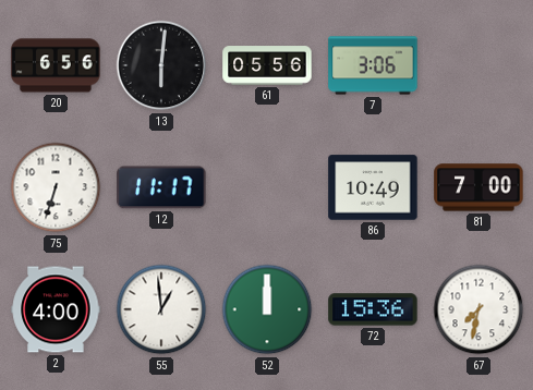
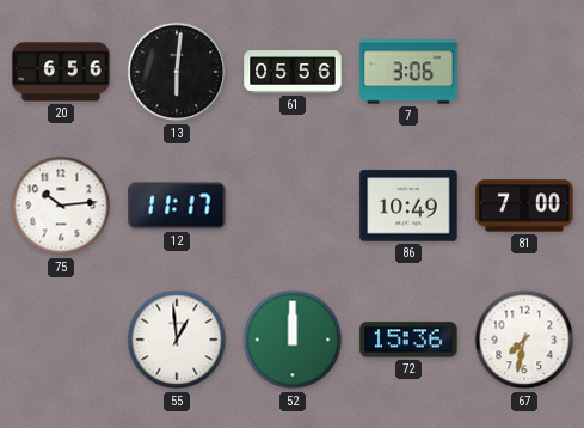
75: 6:33 -> 10:14
2: 4:00 -> none
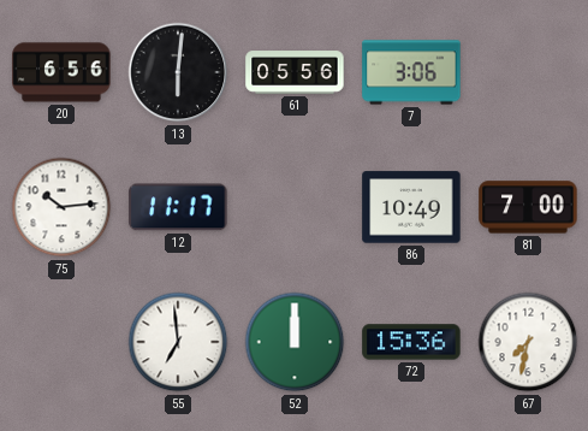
55: 12:59 -> 6:59
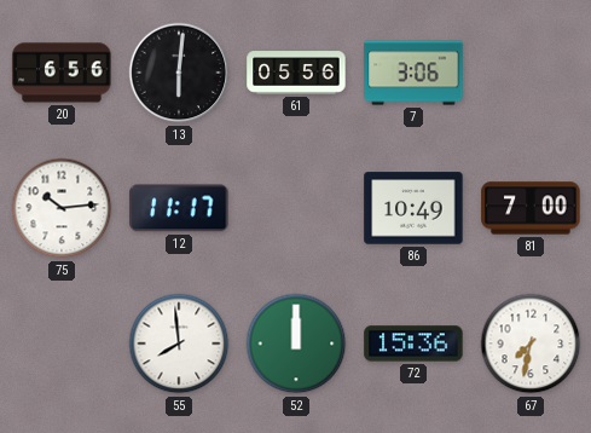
55: 6:59 -> 7:59
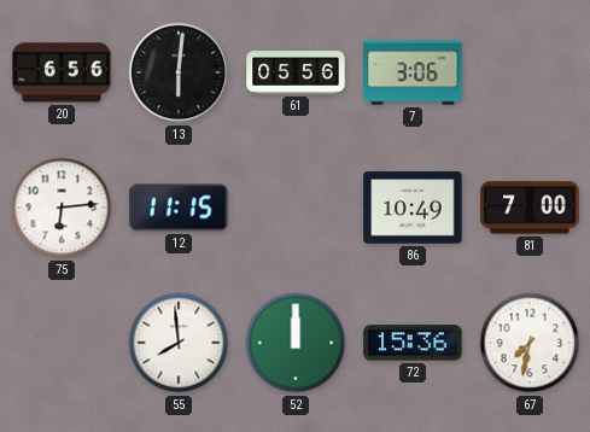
75: 10:14 -> 6:14
12: 11:17 -> 11:15
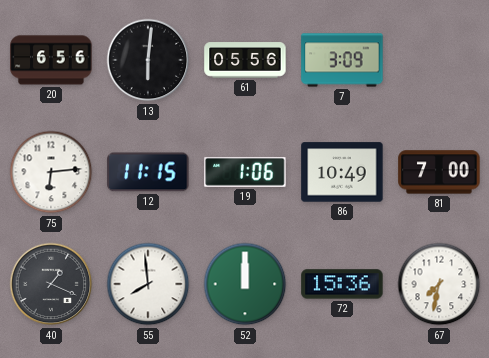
7: 3:06 -> 3:09
19: none -> 1:06
40: none -> 1:19
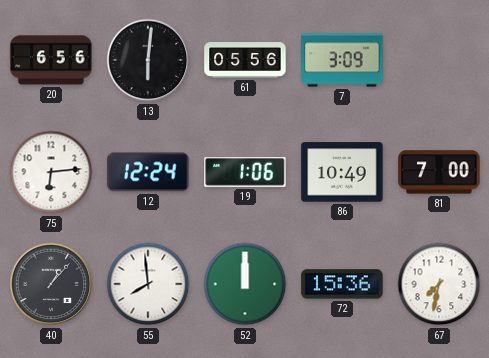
12: 11:15 -> 12:24
40: 1:19 -> 1:07
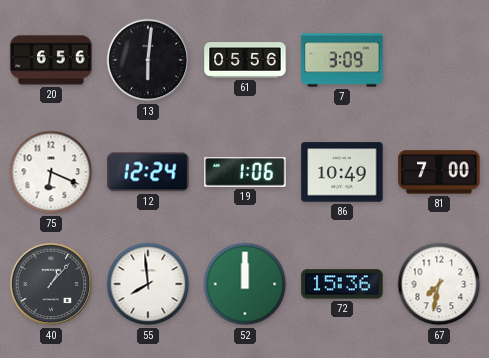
75: 6:14 -> 6:19
